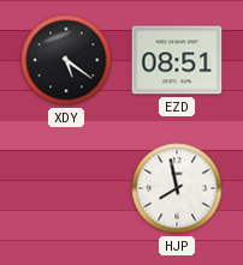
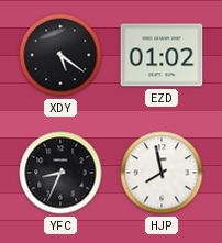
EZD: 08:51 -> 01:02
YFC: none -> 8:34
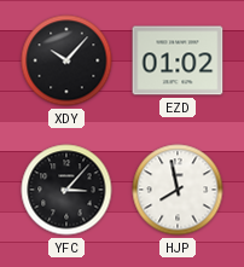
XDY: 5:21 -> 10:07
YFC: 8:34 -> 3:07
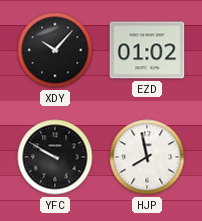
YFC: 3:07 -> 9:50
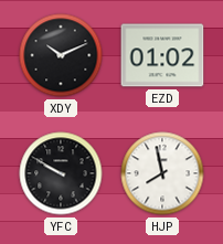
XDY: 10:07 -> 10:11
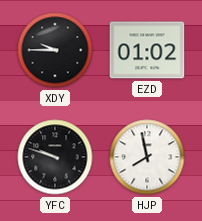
XDY: 10:11 -> 9:45
YFC: 9:50 -> 9:48
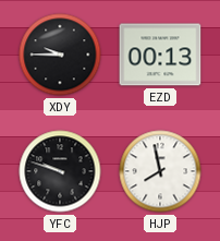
EZD: 01:02 -> 00:13
